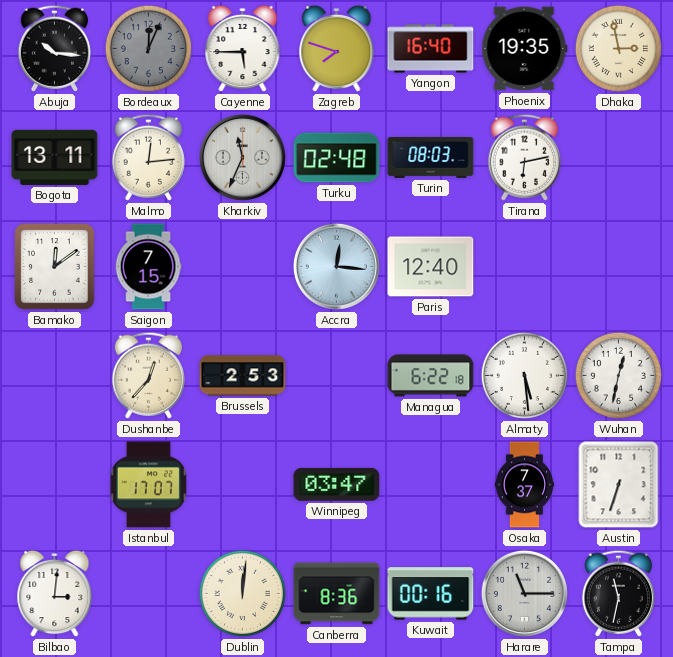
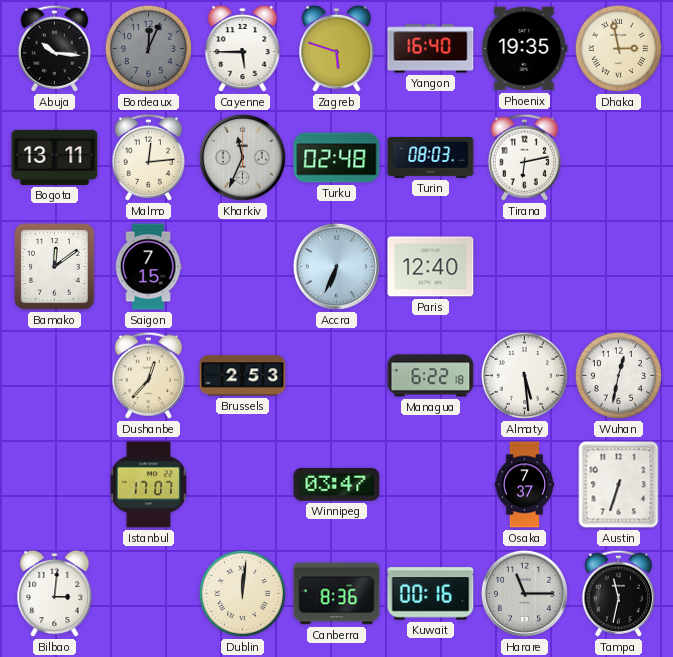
Zagreb: 7:48 -> 5:48
Accra: 12:16 -> 6:34
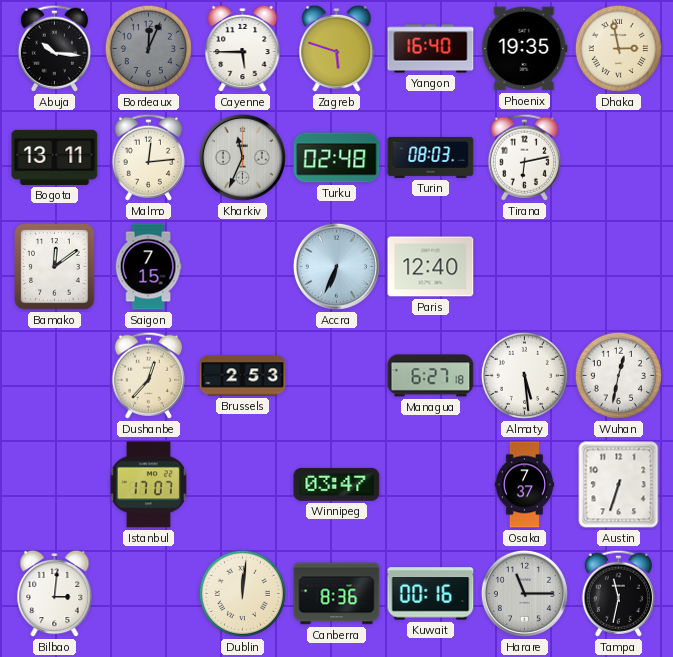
Managua: 6:22 -> 6:27
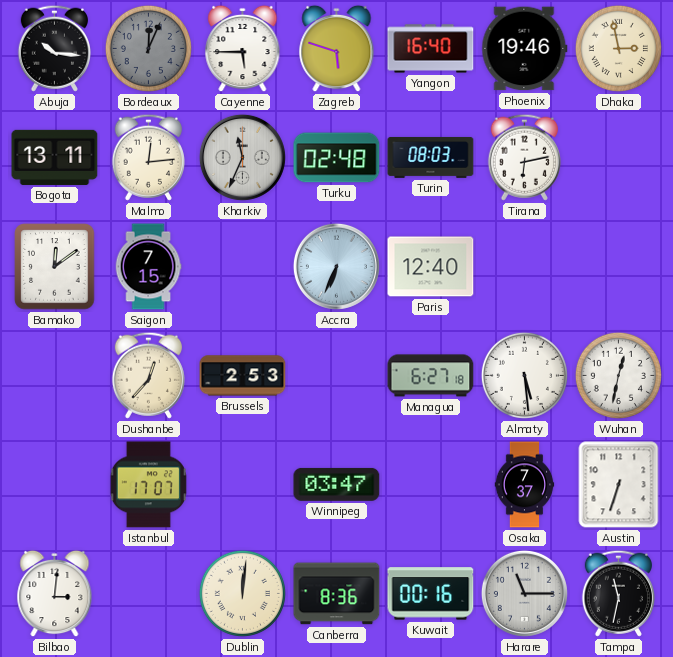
Phoenix: 19:35 -> 19:46
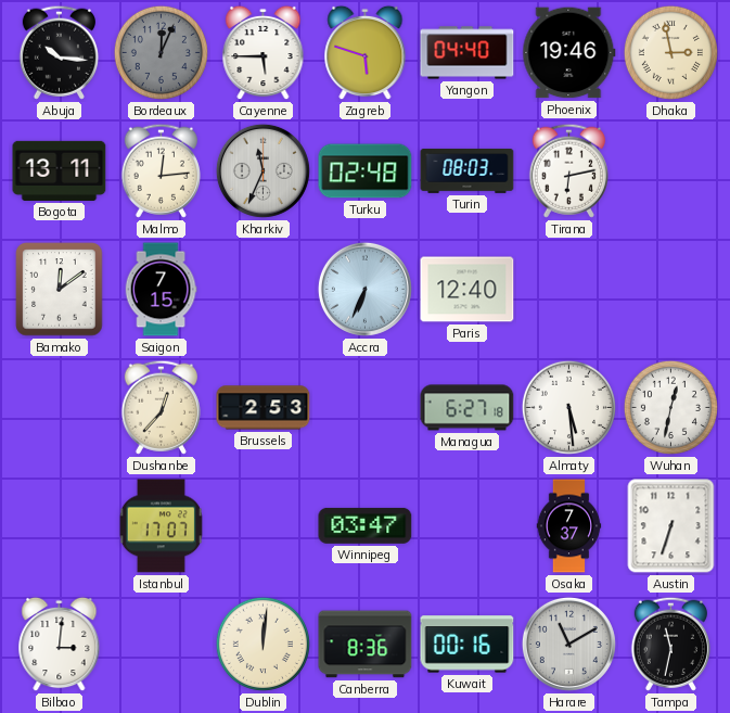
Yangon: 16:40 -> 04:40
Harare: 11:15 -> 11:10
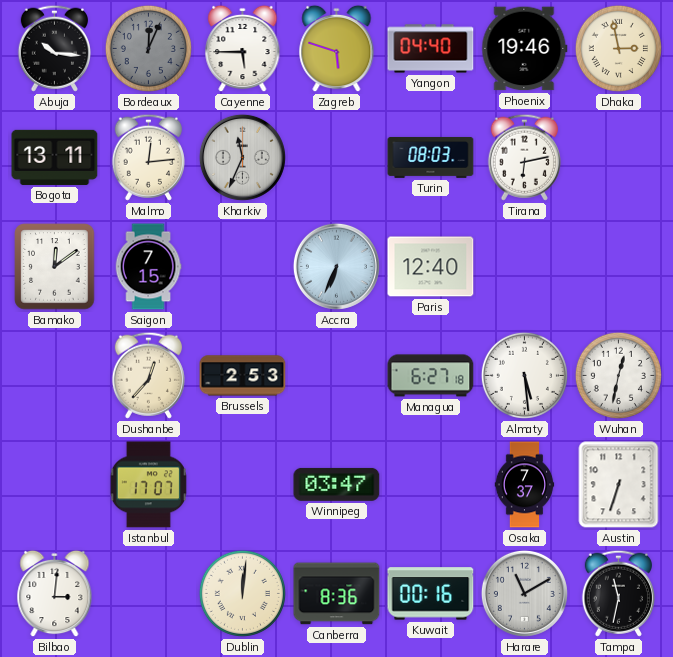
Turku: 02:48 -> none
